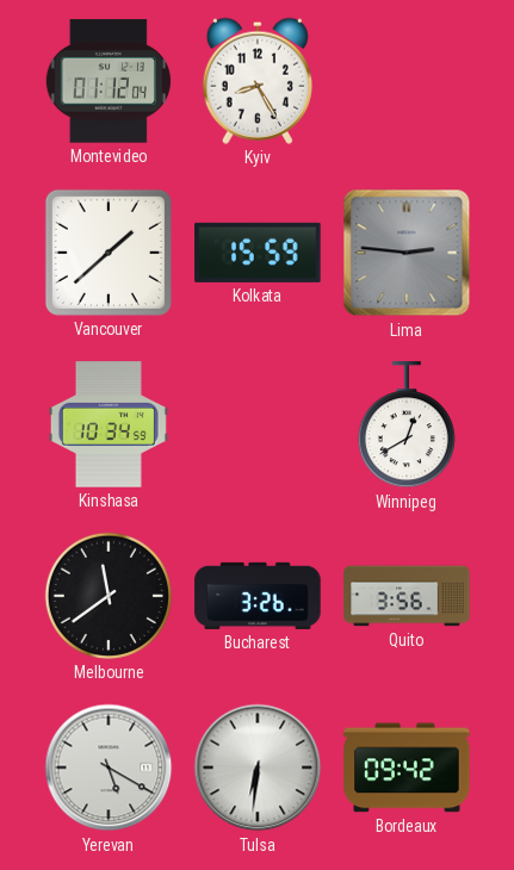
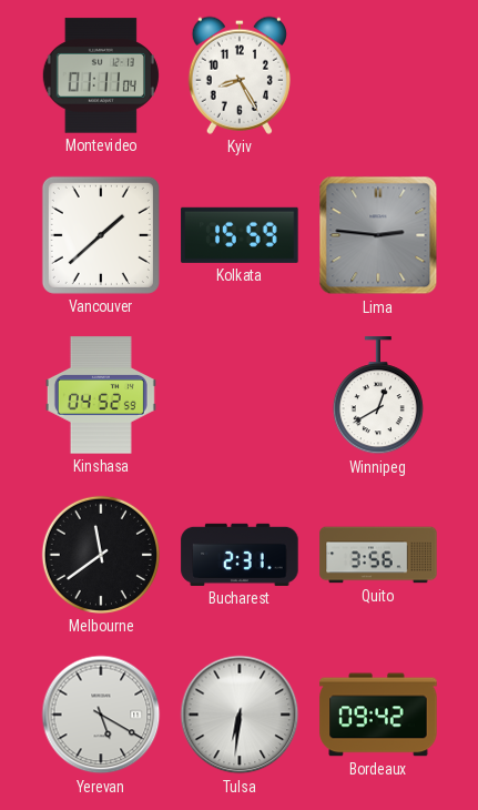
Montevideo: 01:12 -> 01:11
Kinshasa: 10:34 -> 04:52
Bucharest: 3:26 -> 2:31
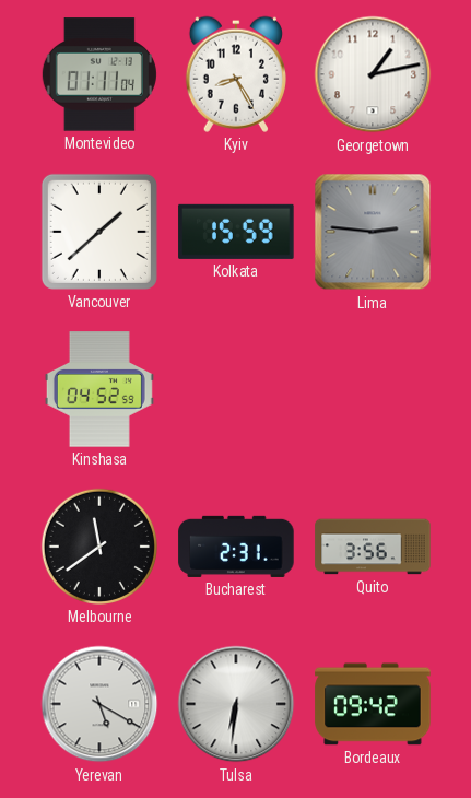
Georgetown: none -> 1:13
Winnipeg: 12:40 -> none
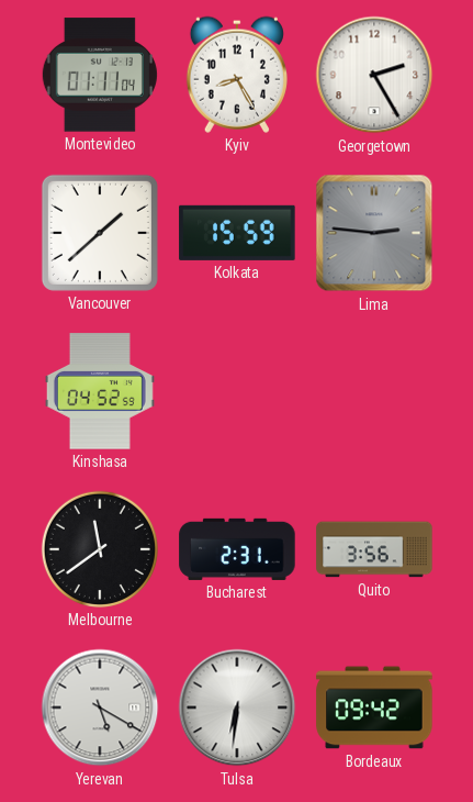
Georgetown: 1:13 -> 2:25
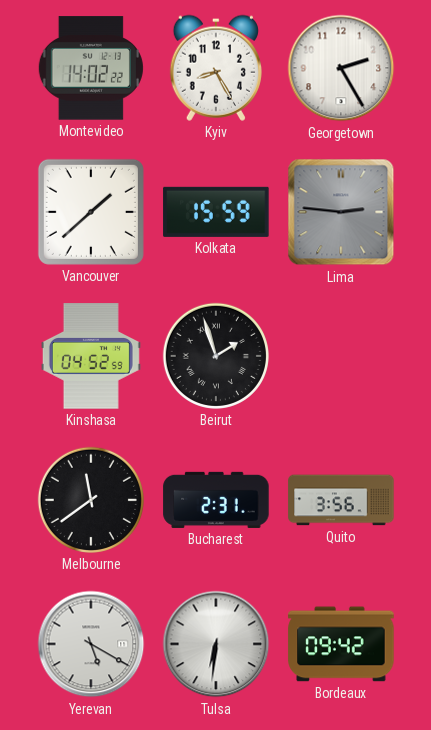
Montevideo: 01:11 -> 14:02
Beirut: none -> 1:57
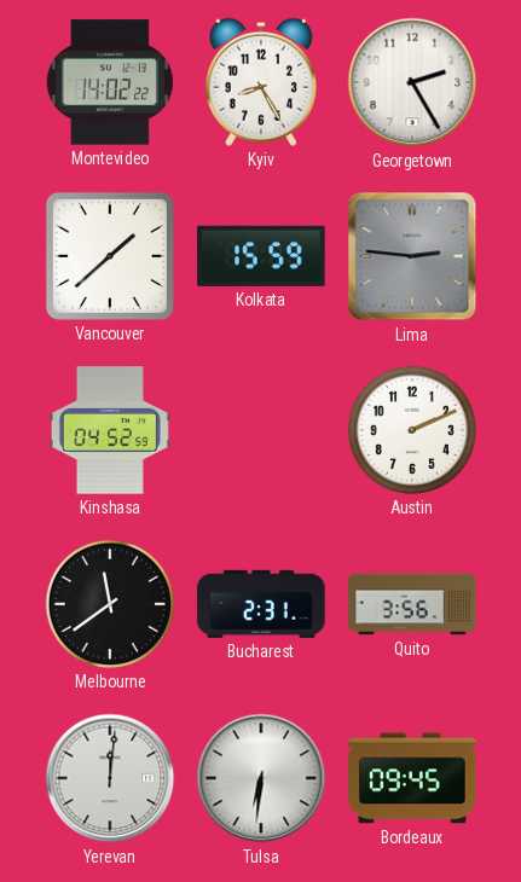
Beirut: 1:57 -> none
Austin: none -> 2:11
Yerevan: 5:20 -> 12:01
Bordeaux: 09:42 -> 09:45
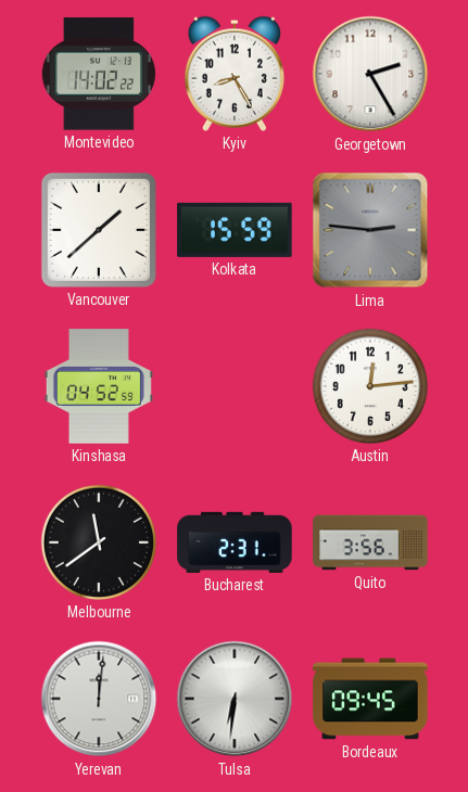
Austin: 2:11 -> 12:14
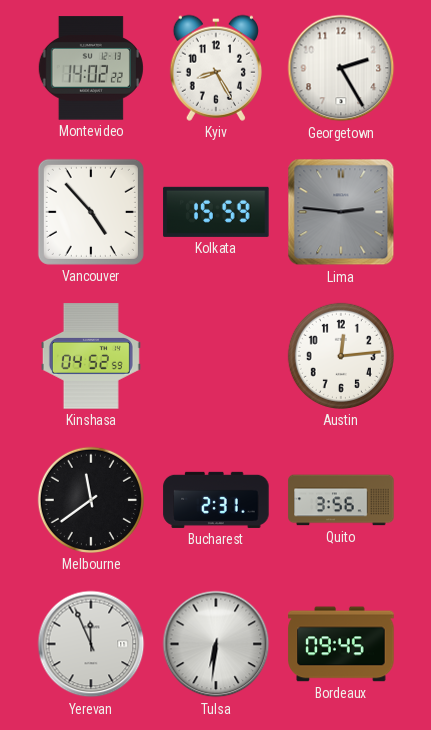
Vancouver: 1:38 -> 4:53
Yerevan: 12:01 -> 11:56
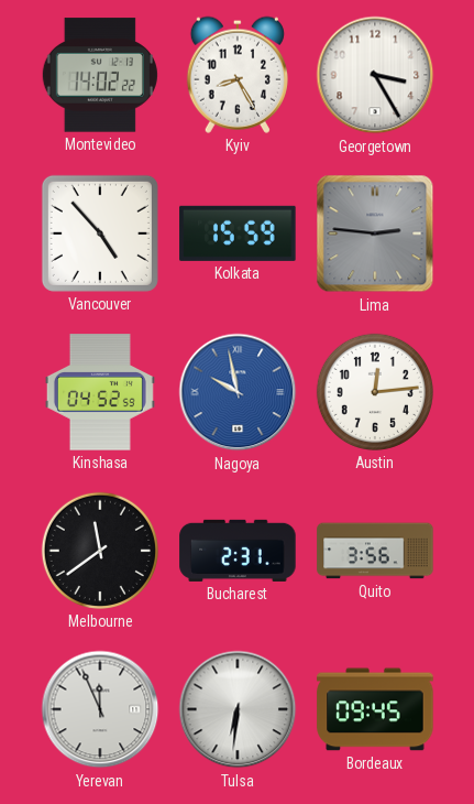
Georgetown: 2:25 -> 3:25
Nagoya: none -> 9:58
